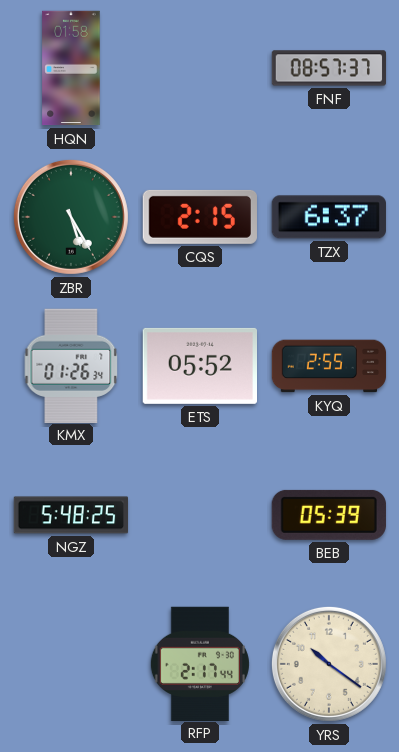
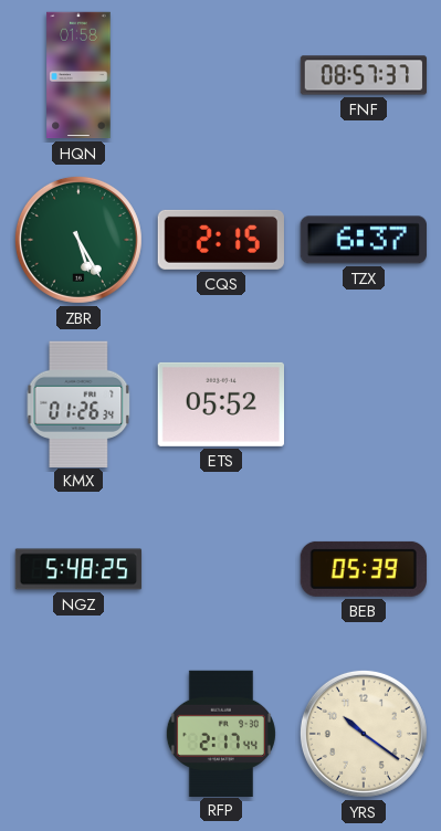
KYQ: 2:55 -> none
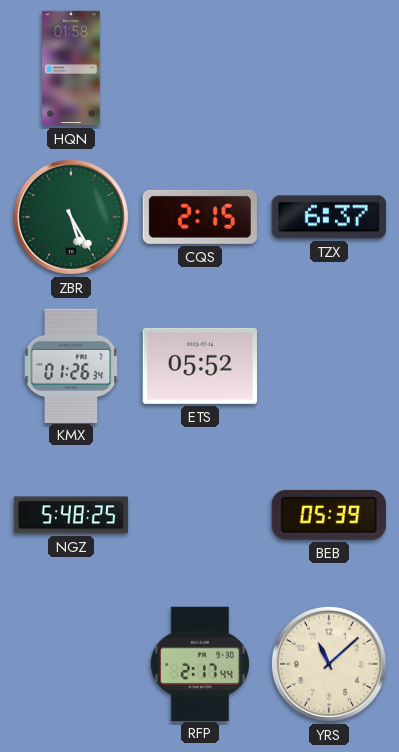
FNF: 08:57 -> none
YRS: 10:21 -> 11:08
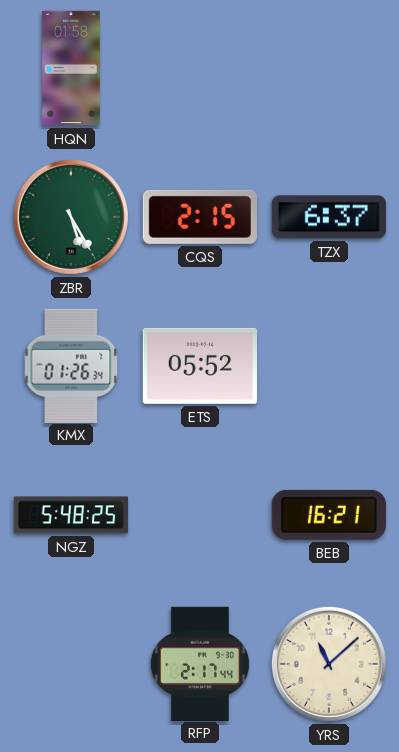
BEB: 05:39 -> 16:21
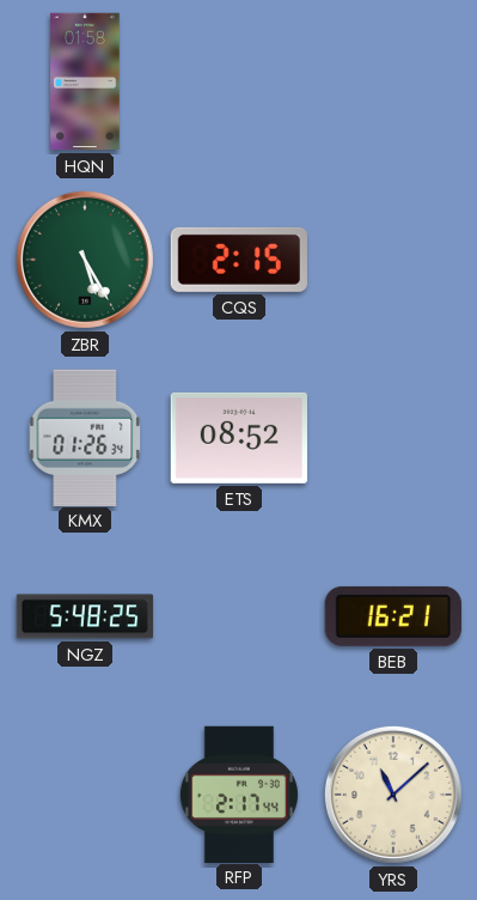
TZX: 6:37 -> none
ETS: 05:52 -> 08:52
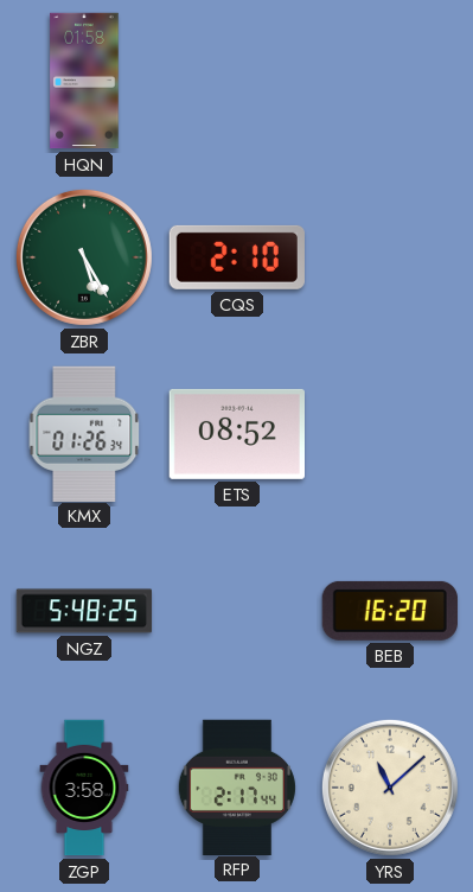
CQS: 2:15 -> 2:10
BEB: 16:21 -> 16:20
ZGP: none -> 3:58
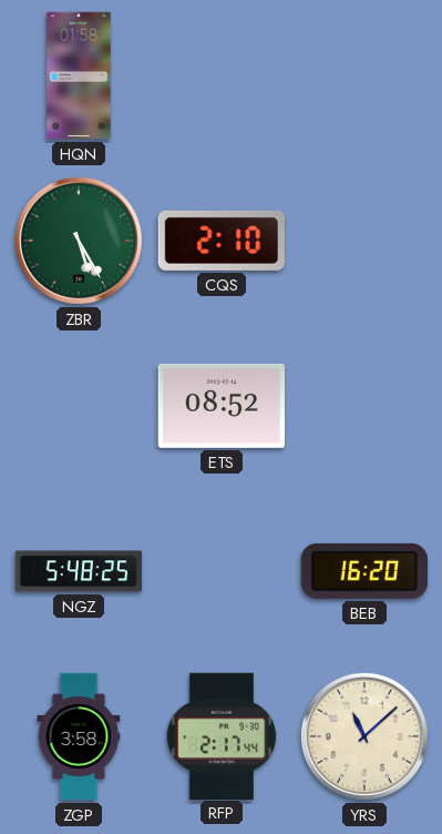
KMX: 01:26 -> none
